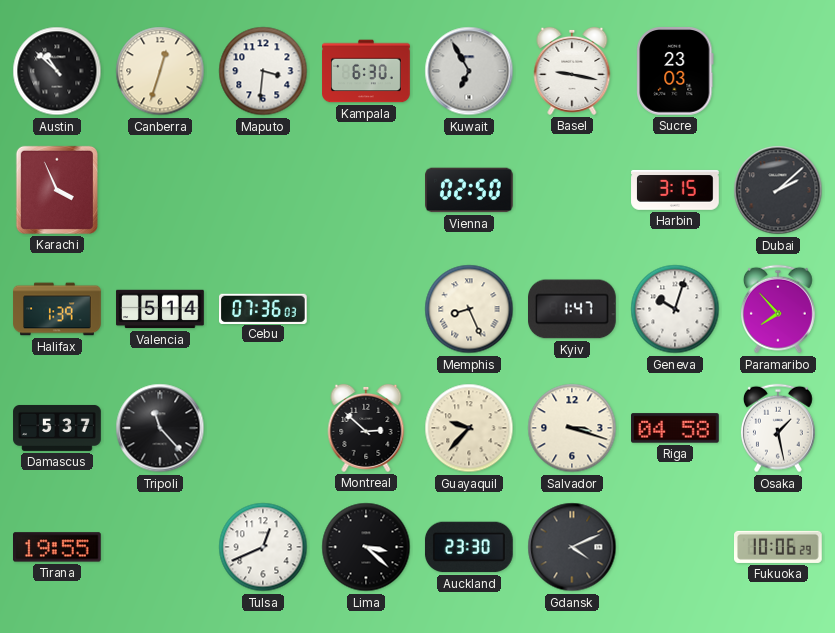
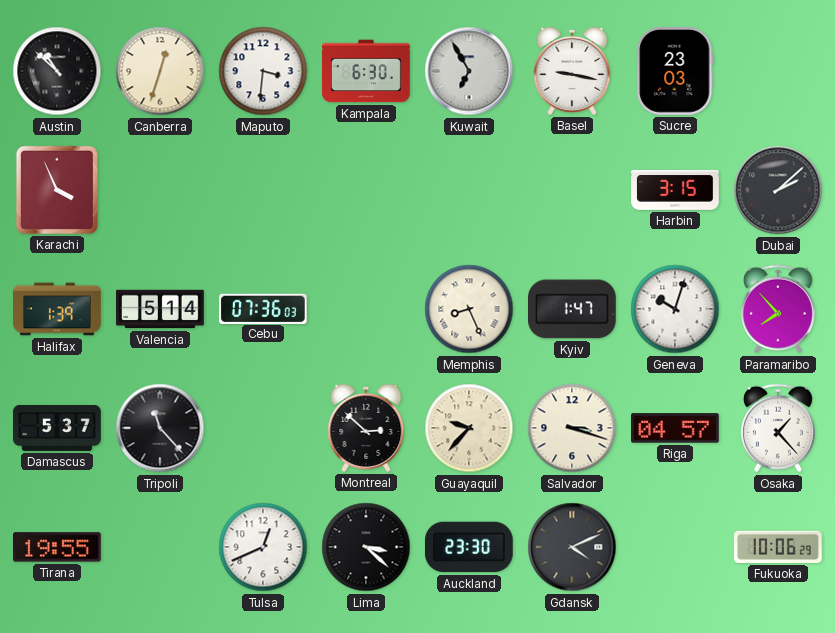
Vienna: 02:50 -> none
Riga: 04:58 -> 04:57
Osaka: 1:28 -> 1:23
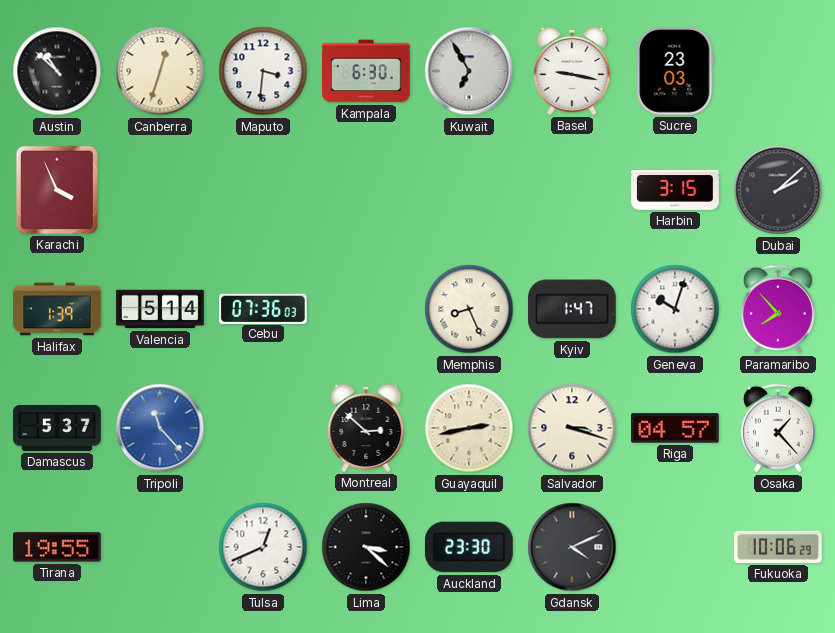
Tripoli dial: black -> blue
Guayaquil: 9:37 -> 2:43
